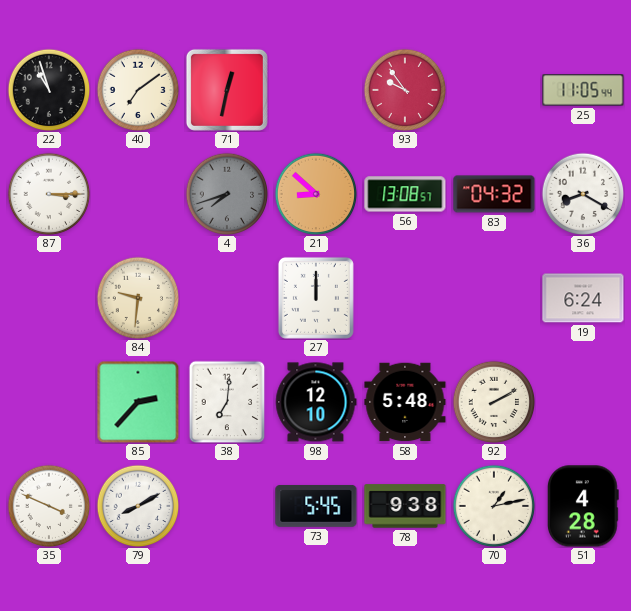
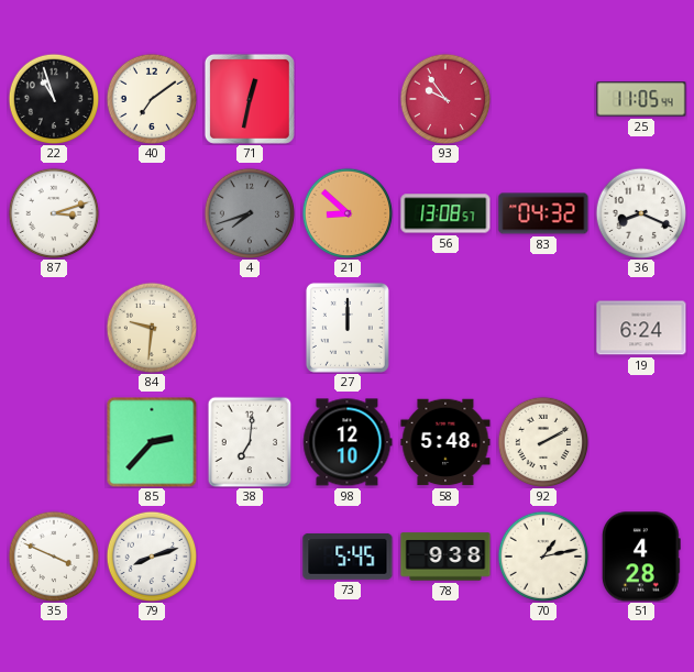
87: 3:15 -> 3:12
36: 8:20 -> 8:19
79: 8:10 -> 8:12
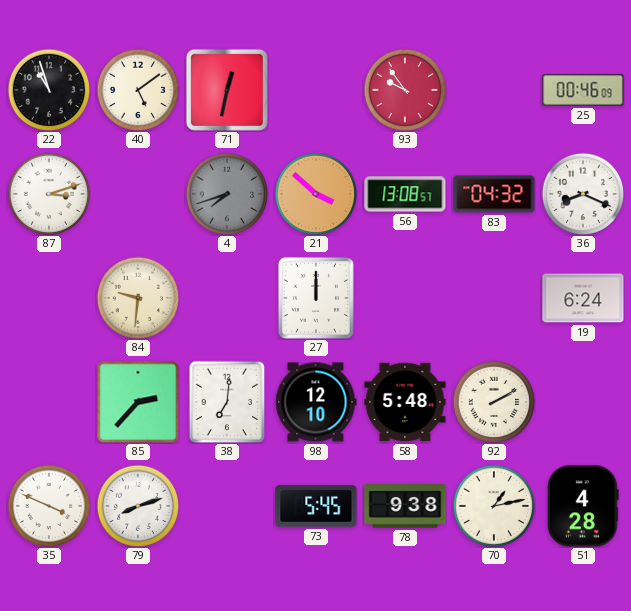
40: 7:09 -> 5:09
25: 11:05 -> 00:46
21: 8:52 -> 3:52
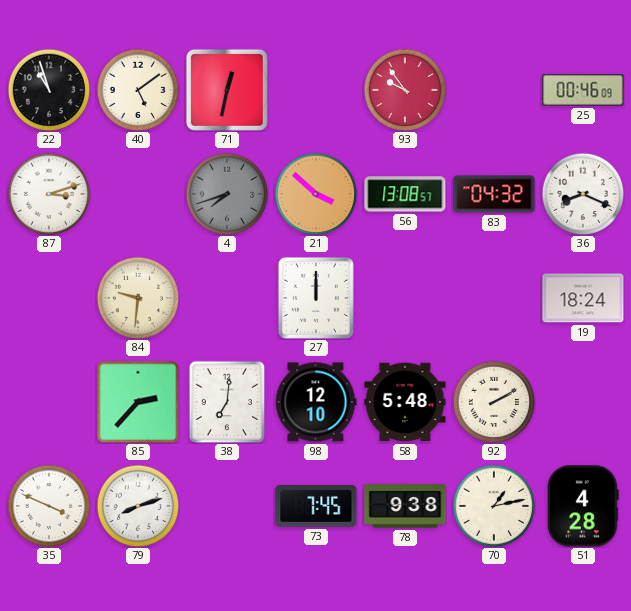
19: 6:24 -> 18:24
73: 5:45 -> 7:45
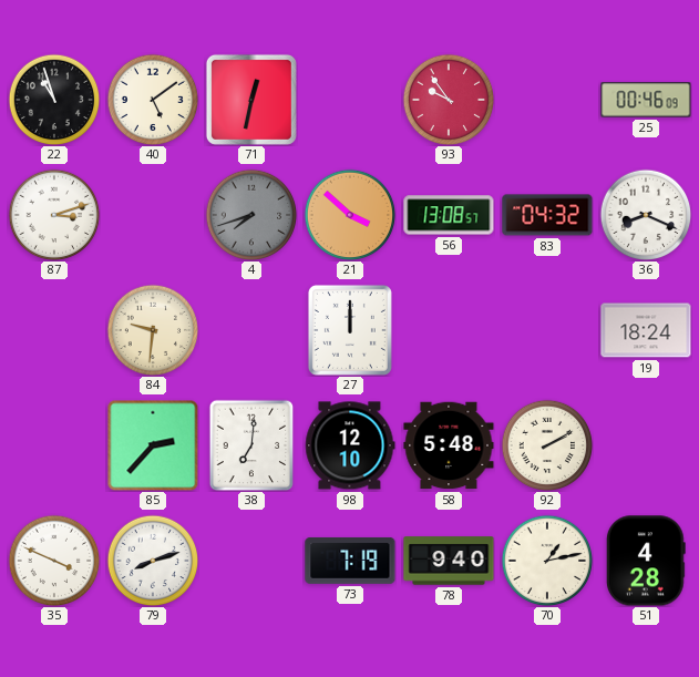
73: 7:45 -> 7:19
78: 9:38 -> 9:40
